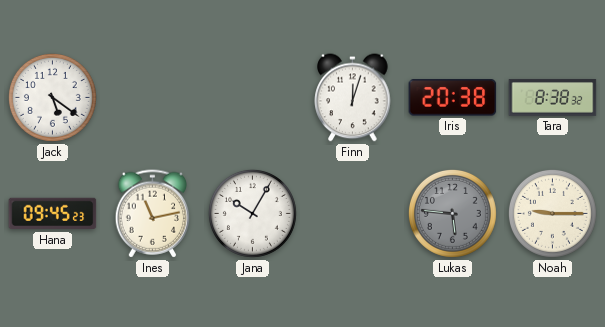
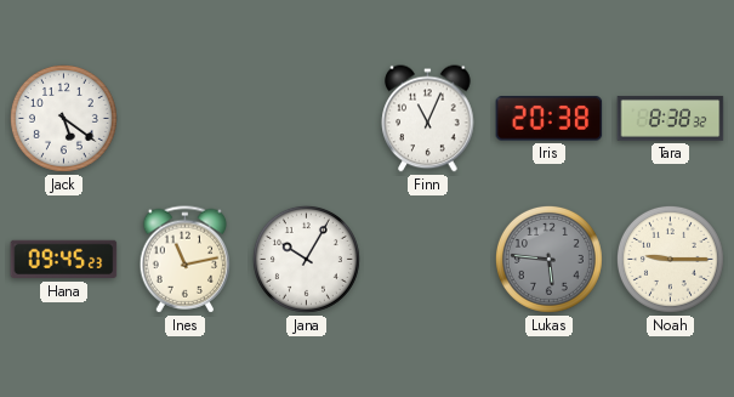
Finn: 12:03 -> 11:04
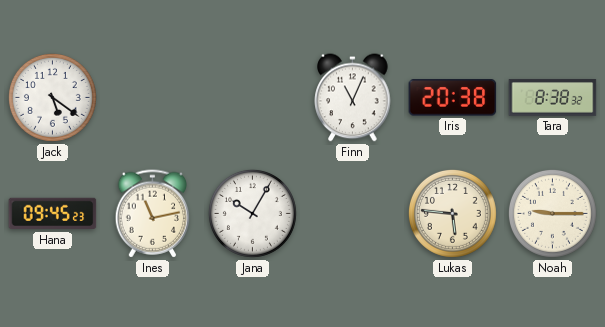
Lukas dial: grey -> cream
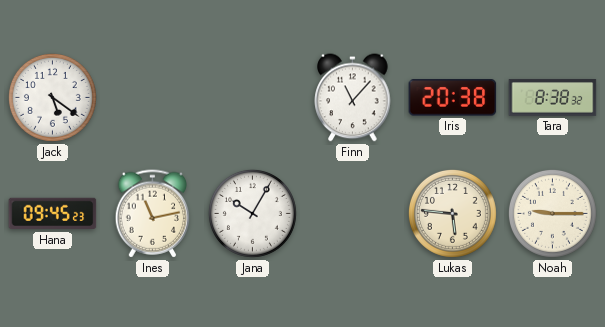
Finn: 11:04 -> 11:07
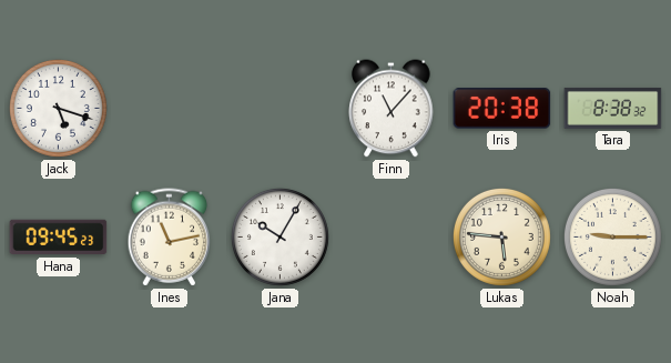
Jack: 5:21 -> 5:18
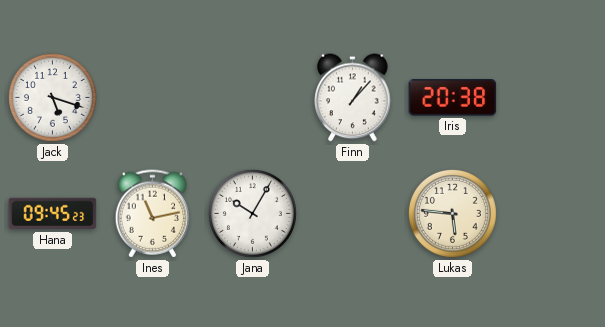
Finn: 11:07 -> 1:07
Tara: 8:38 -> none
Noah: 9:15 -> none
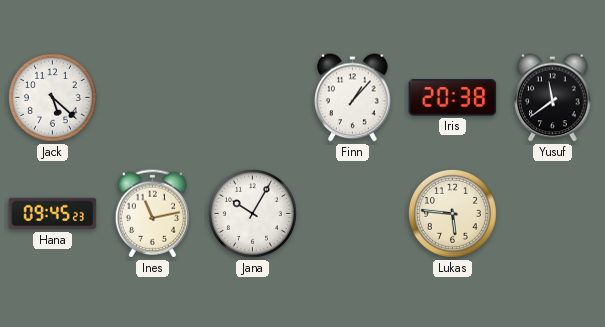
Jack: 5:18 -> 5:22
Yusuf: none -> 11:39
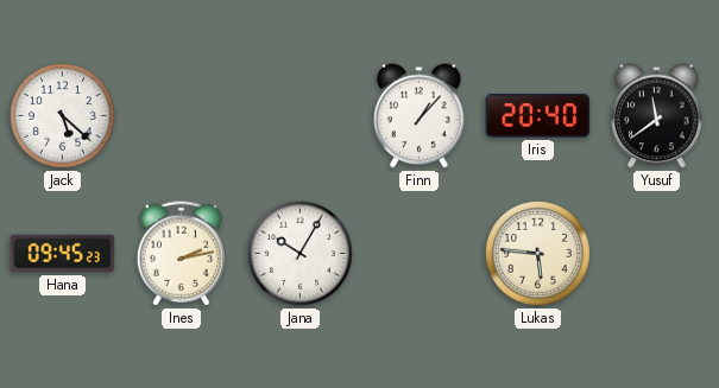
Iris: 20:38 -> 20:40
Ines: 11:13 -> 2:13
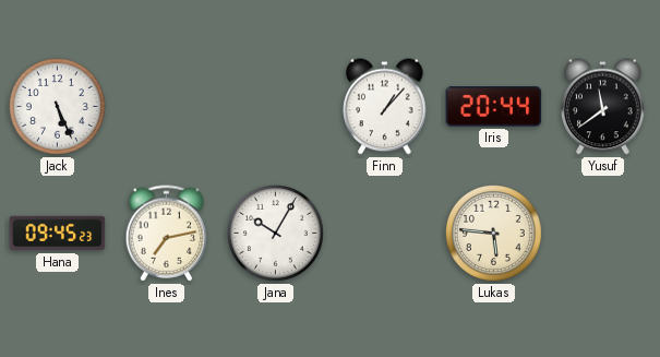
Jack: 5:22 -> 5:26
Iris: 20:40 -> 20:44
Ines: 2:13 -> 7:13
